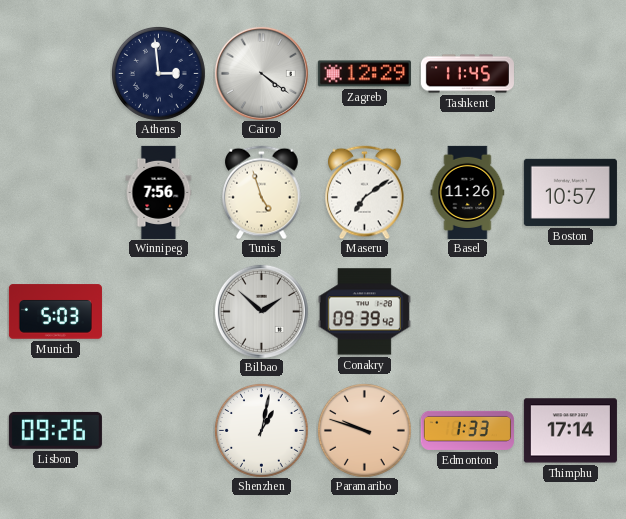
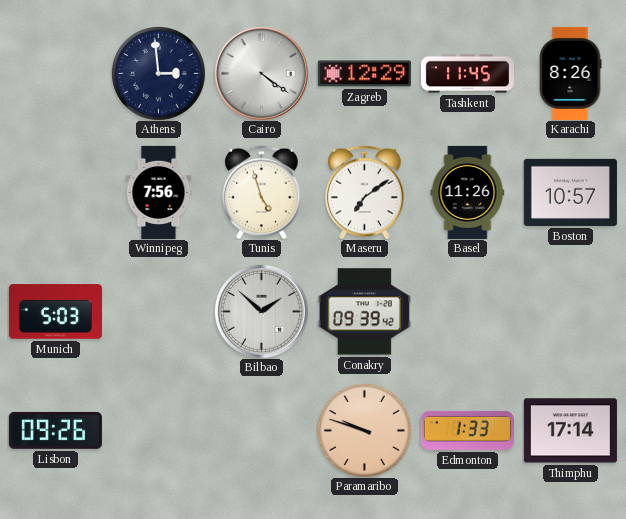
Karachi: none -> 8:26
Shenzhen: 1:02 -> none
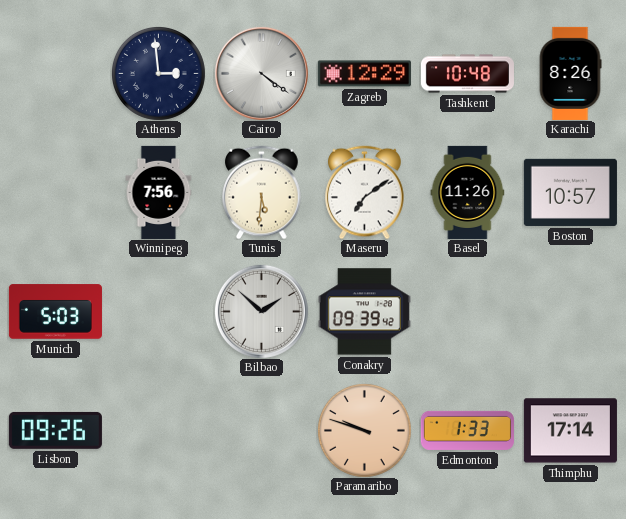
Tashkent: 11:45 -> 10:48
Tunis: 4:57 -> 5:31
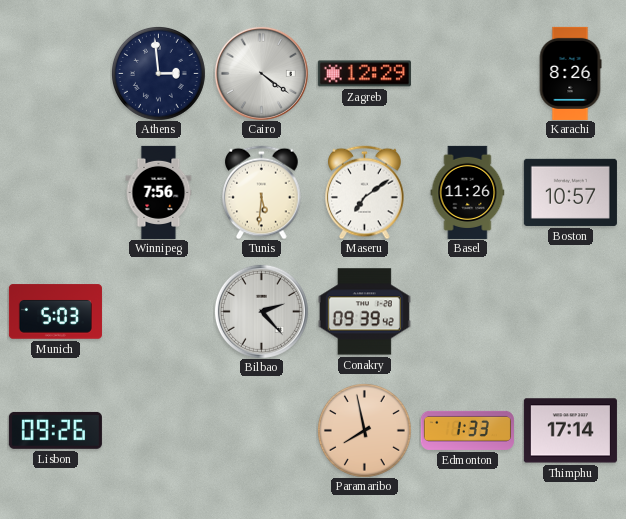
Tashkent: 10:48 -> none
Bilbao: 1:52 -> 2:23
Paramaribo: 9:48 -> 7:58
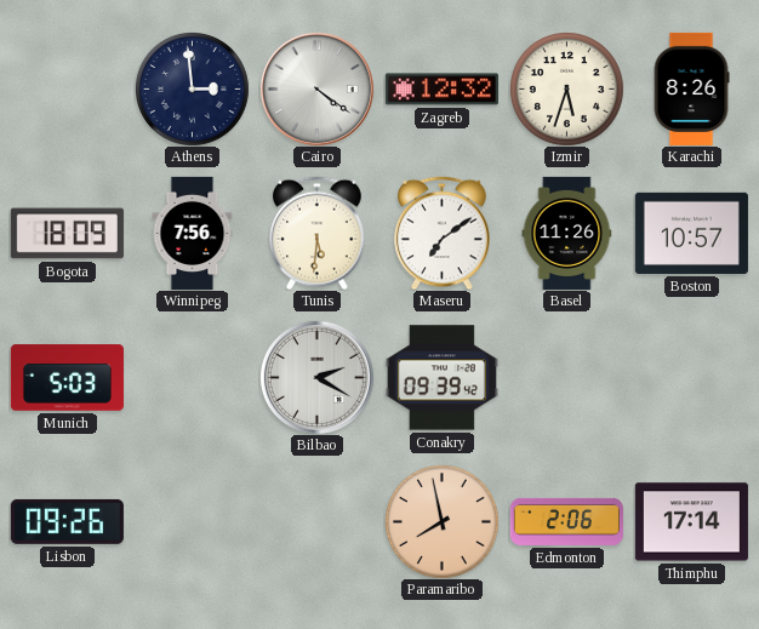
Zagreb: 12:29 -> 12:32
Izmir: none -> 5:33
Bogota: none -> 18:09
Bilbao: 2:23 -> 2:20
Edmonton: 1:33 -> 2:06
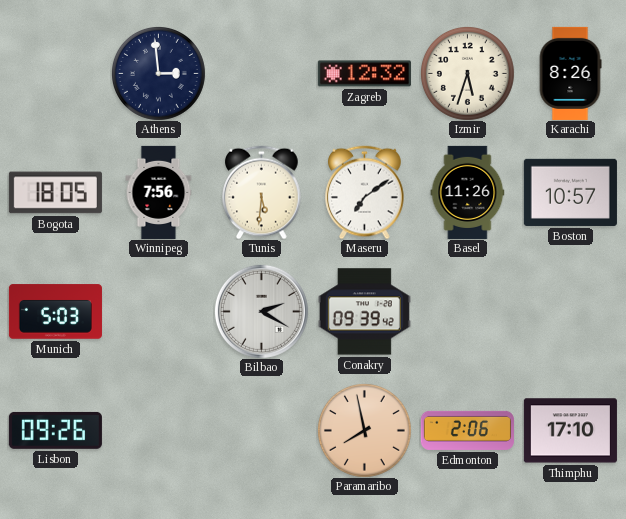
Cairo: 4:21 -> none
Bogota: 18:09 -> 18:05
Thimphu: 17:14 -> 17:10
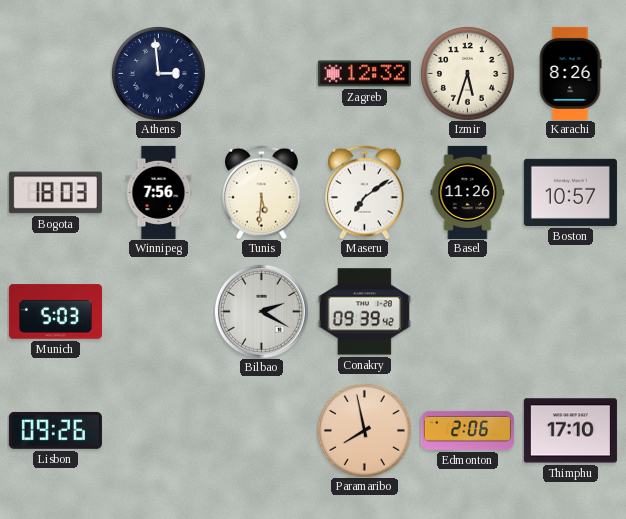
Bogota: 18:05 -> 18:03
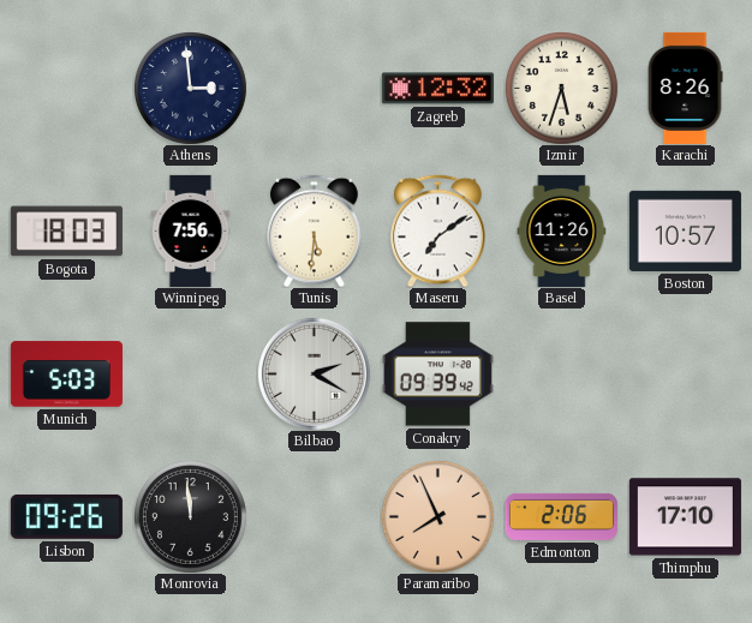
Monrovia: none -> 11:59
Paramaribo: 7:58 -> 7:56
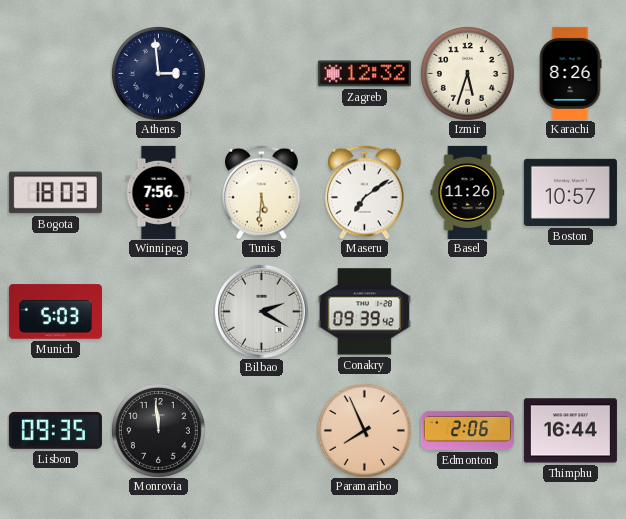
Lisbon: 09:26 -> 09:35
Thimphu: 17:10 -> 16:44
